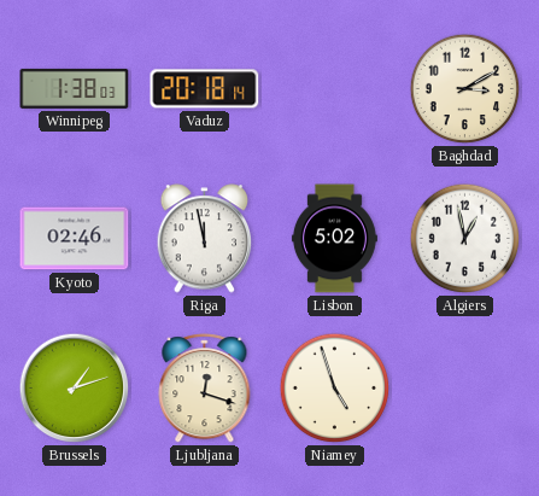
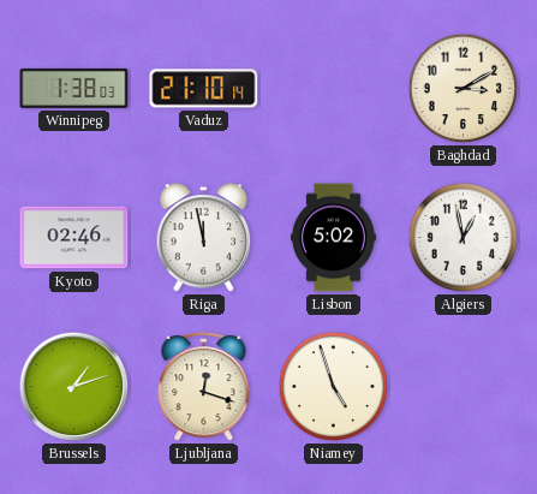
Vaduz: 20:18 -> 21:10
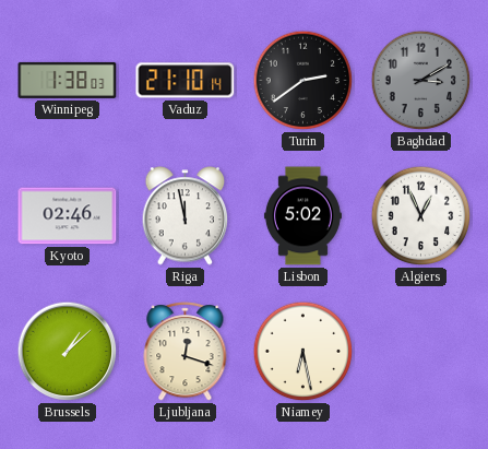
Turin: none -> 2:39
Baghdad dial: cream -> grey
Algiers: 12:58 -> 12:56
Brussels: 1:12 -> 1:08
Niamey: 4:57 -> 6:28
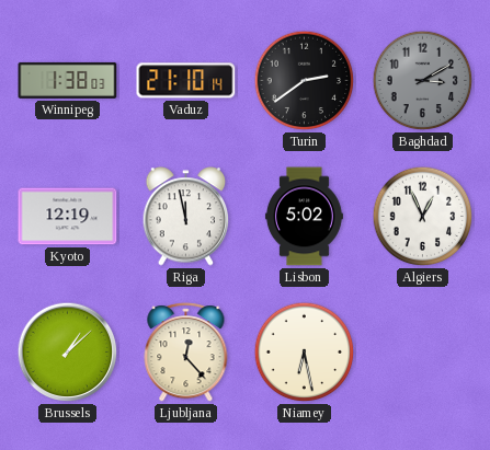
Kyoto: 02:46 -> 12:19
Ljubljana: 12:18 -> 12:23
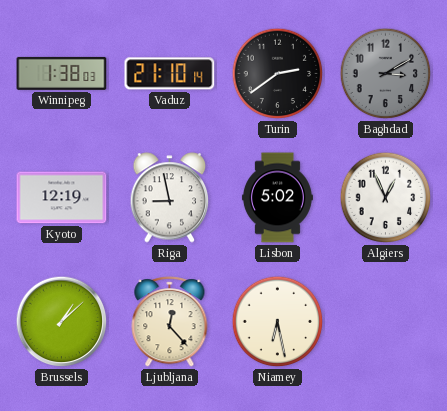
Riga: 11:58 -> 8:58
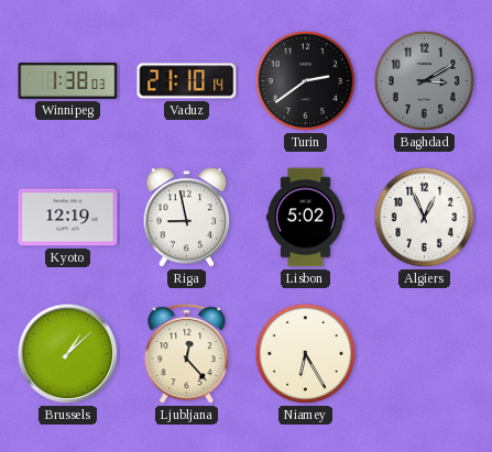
Niamey: 6:28 -> 6:25
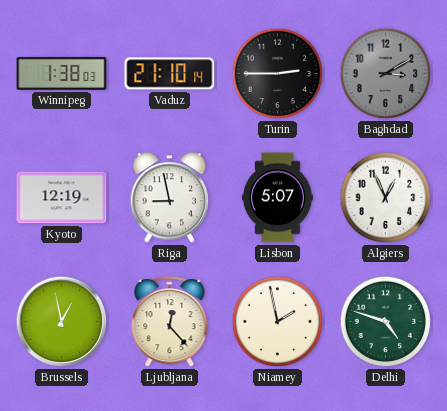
Turin: 2:39 -> 2:45
Lisbon: 5:02 -> 5:07
Brussels: 1:08 -> 12:58
Niamey: 6:25 -> 1:58
Delhi: none -> 4:48
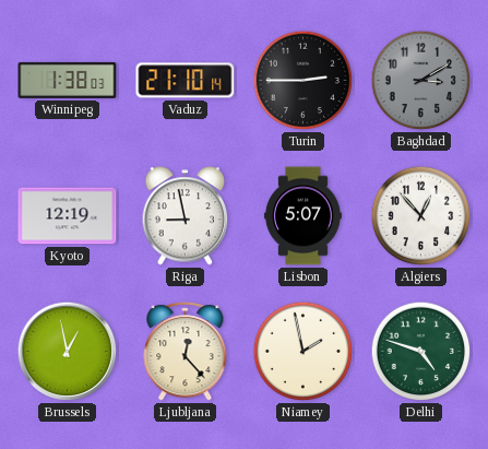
Algiers: 12:56 -> 12:53
